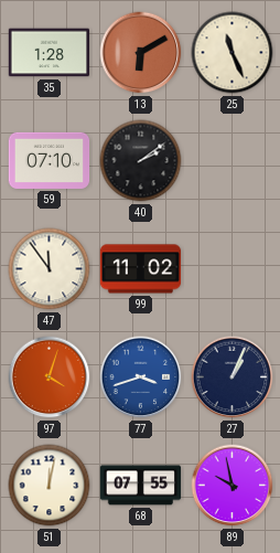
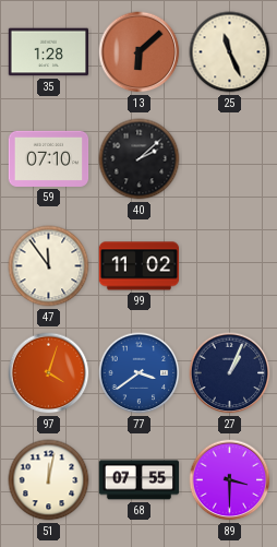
13: 6:10 -> 6:08
40: 2:09 -> 2:08
77: 3:42 -> 3:39
89: 9:58 -> 3:30
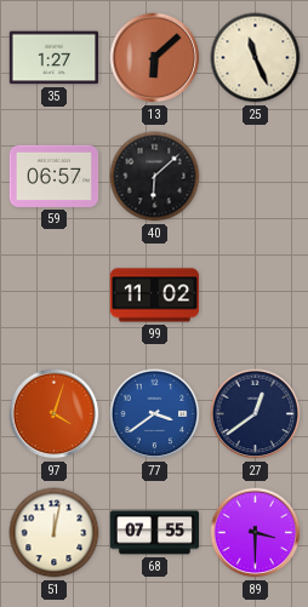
35: 1:28 -> 1:27
59: 07:10 -> 06:57
40: 2:08 -> 6:08
47: 11:54 -> none
27: 1:04 -> 12:39
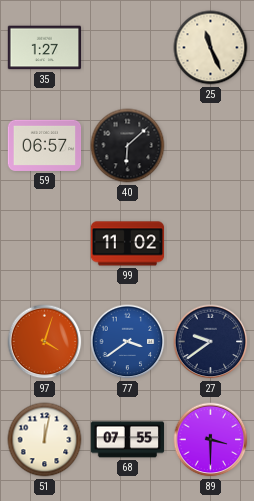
13: 6:08 -> none
27: 12:39 -> 9:39
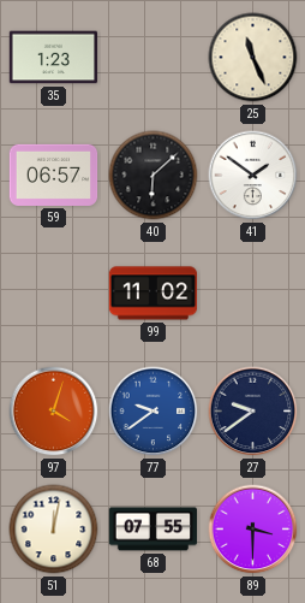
35: 1:27 -> 1:23
41: none -> 1:51
77: 3:39 -> 9:39
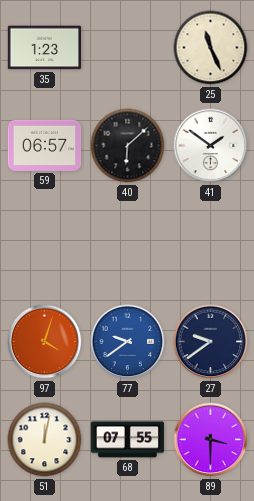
99: 11:02 -> none
